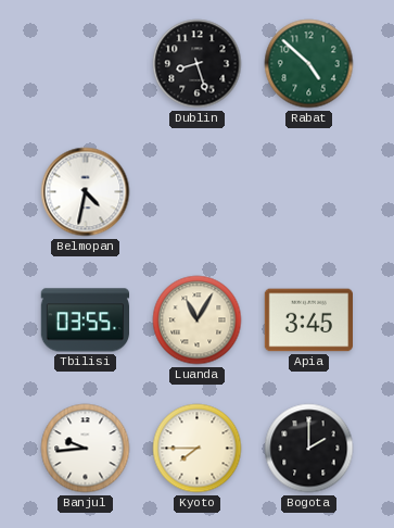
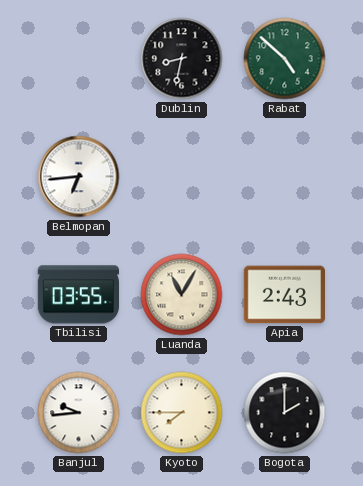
Dublin: 8:27 -> 8:32
Belmopan: 4:32 -> 6:44
Apia: 3:45 -> 2:43
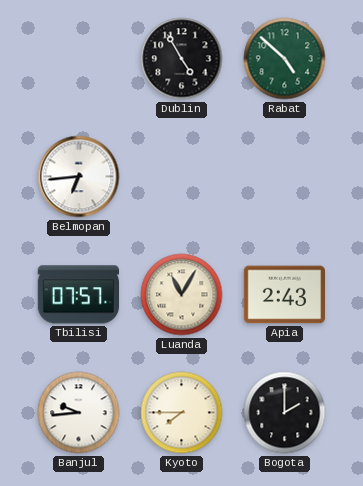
Dublin: 8:32 -> 4:55
Tbilisi: 03:55 -> 07:57
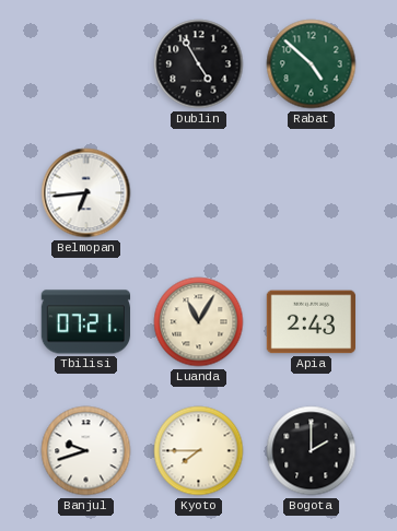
Tbilisi: 07:57 -> 07:21
Banjul: 9:44 -> 9:42
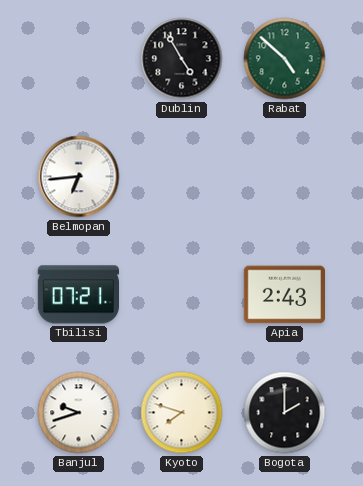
Luanda: 11:05 -> none
Kyoto: 7:45 -> 7:48
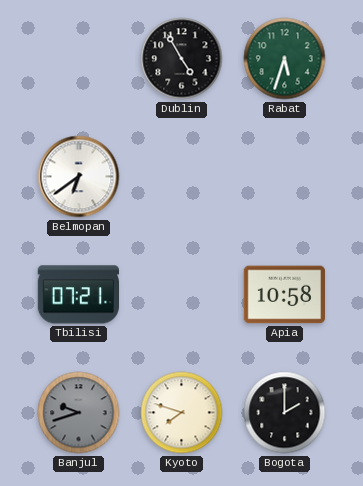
Rabat: 4:52 -> 5:33
Belmopan: 6:44 -> 6:39
Apia: 2:43 -> 10:58
Banjul dial: white -> grey
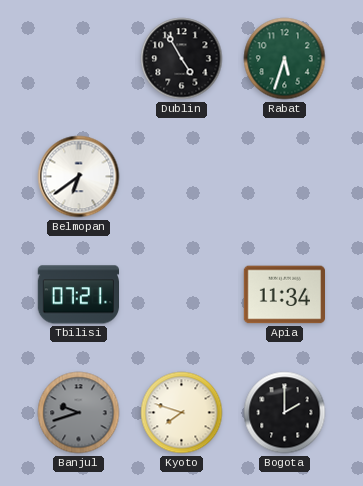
Apia: 10:58 -> 11:34
